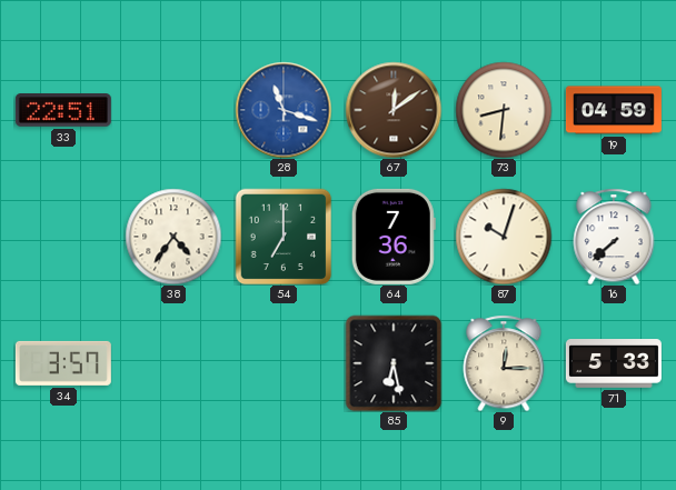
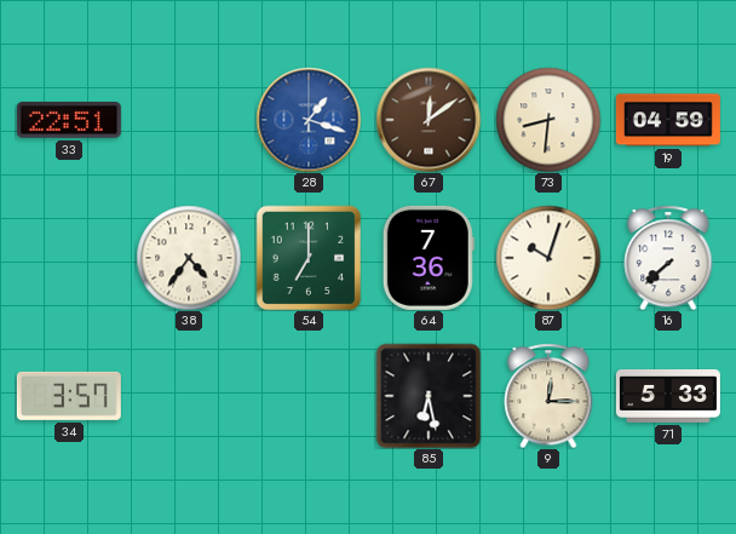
28: 11:18 -> 1:18
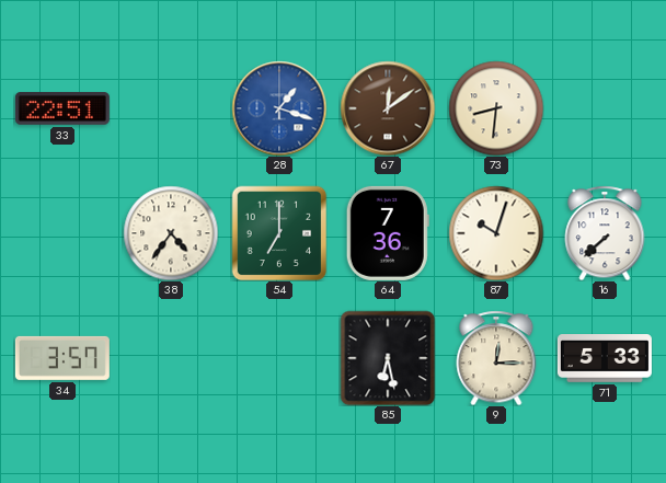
19: 04:59 -> none
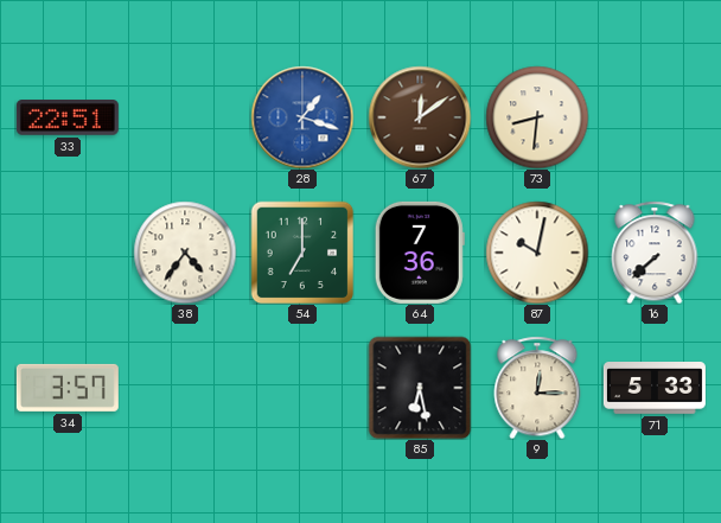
87: 10:03 -> 10:02
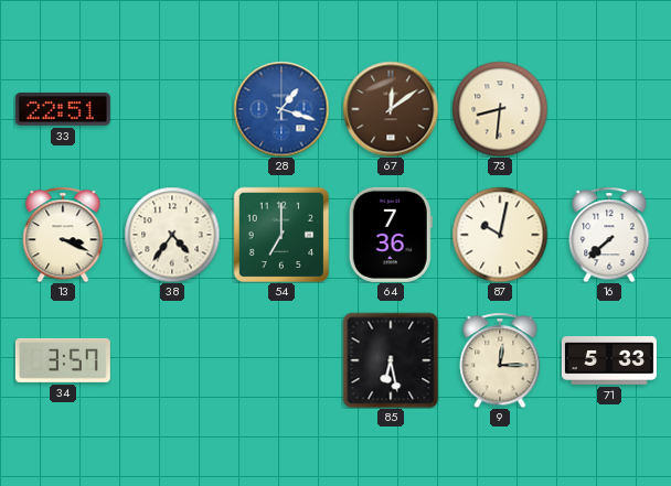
13: none -> 3:19
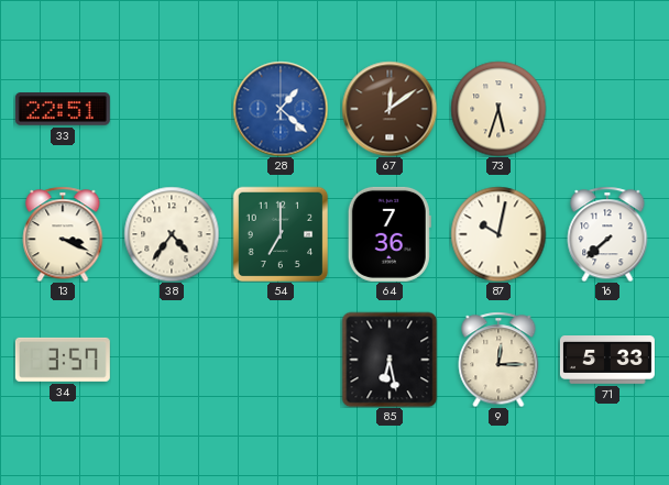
28: 1:18 -> 1:22
73: 8:31 -> 5:33
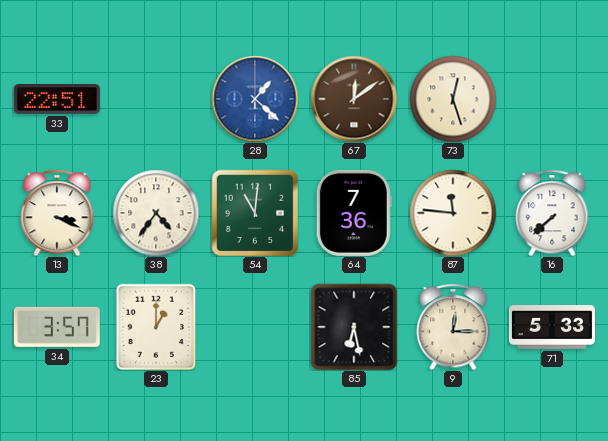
73: 5:33 -> 12:27
54: 7:00 -> 11:01
87: 10:02 -> 11:46
23: none -> 1:00
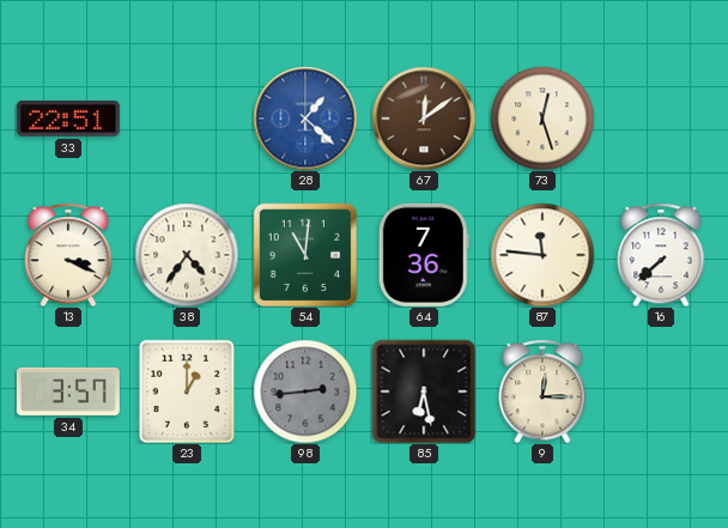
98: none -> 2:44
71: 5:33 -> none
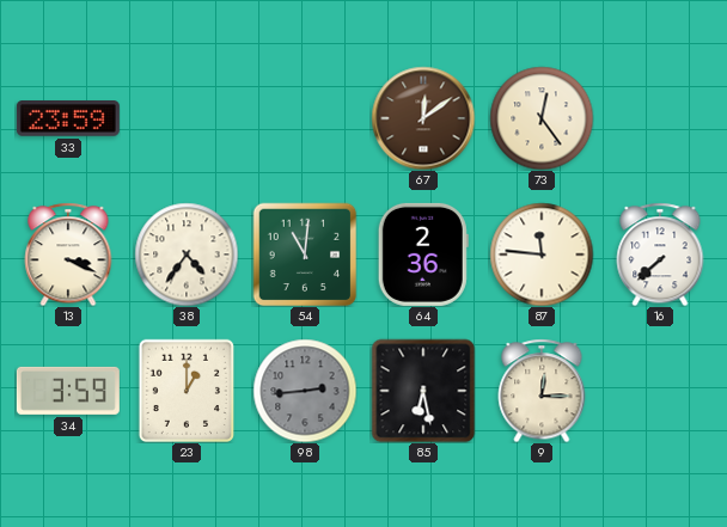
33: 22:51 -> 23:59
28: 1:22 -> none
73: 12:27 -> 12:24
64: 7:36 -> 2:36
34: 3:57 -> 3:59
